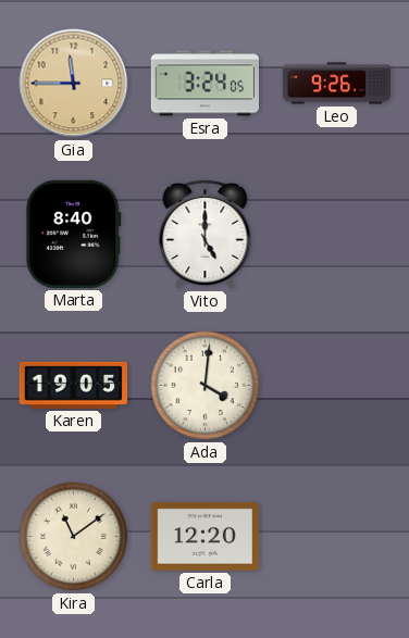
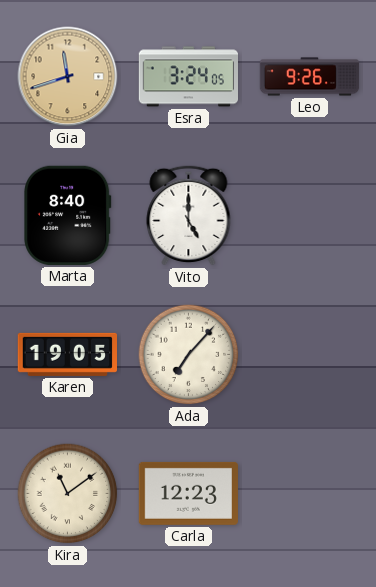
Gia: 11:45 -> 11:42
Ada: 4:01 -> 7:07
Carla: 12:20 -> 12:23
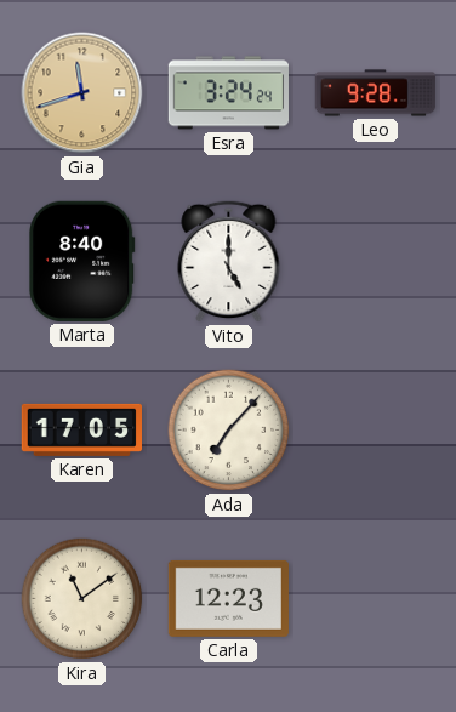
Esra: 3:24:05 -> 3:24:24
Leo: 9:26 -> 9:28
Karen: 19:05 -> 17:05
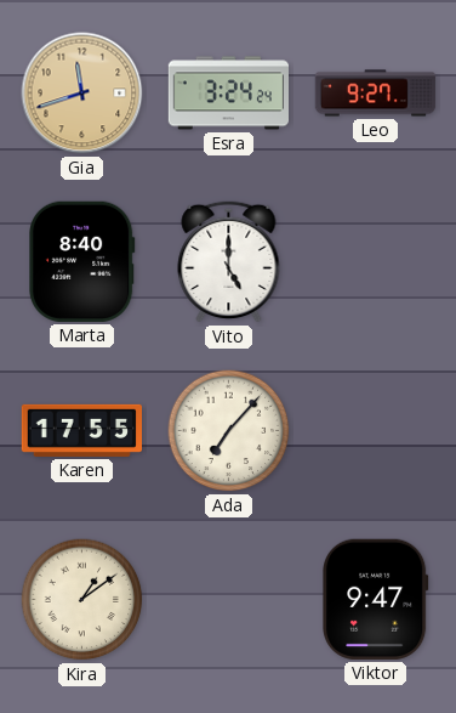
Leo: 9:28 -> 9:27
Karen: 17:05 -> 17:55
Kira: 11:09 -> 1:09
Carla: 12:23 -> none
Viktor: none -> 9:47
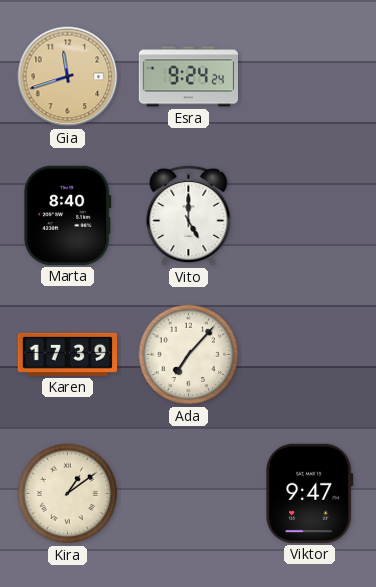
Esra: 3:24 -> 9:24
Leo: 9:27 -> none
Karen: 17:55 -> 17:39
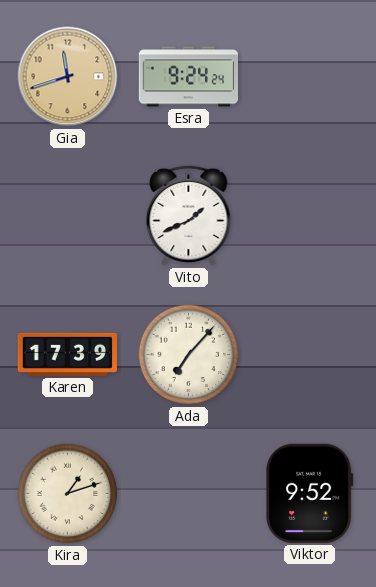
Marta: 8:40 -> none
Vito: 5:00 -> 1:41
Kira: 1:09 -> 1:12
Viktor: 9:47 -> 9:52
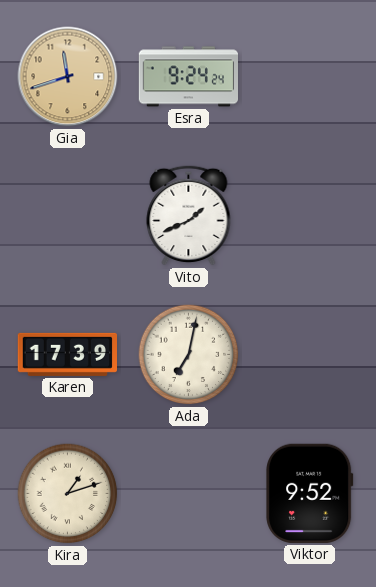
Ada: 7:07 -> 7:02
